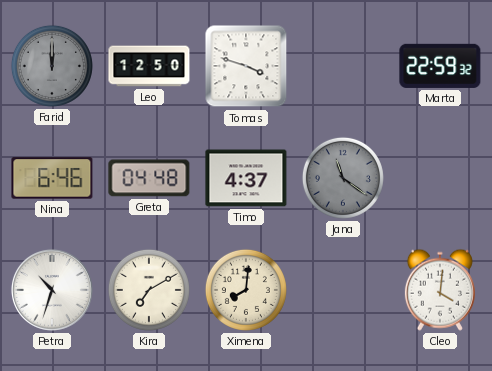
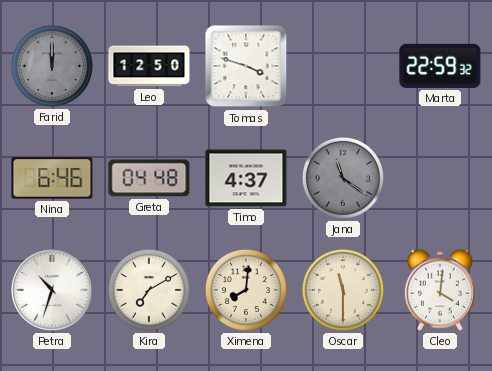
Oscar: none -> 11:30
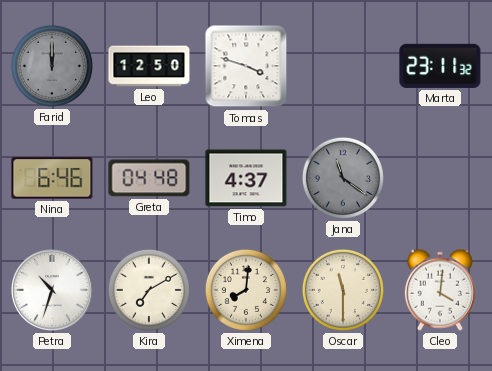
Marta: 22:59 -> 23:11
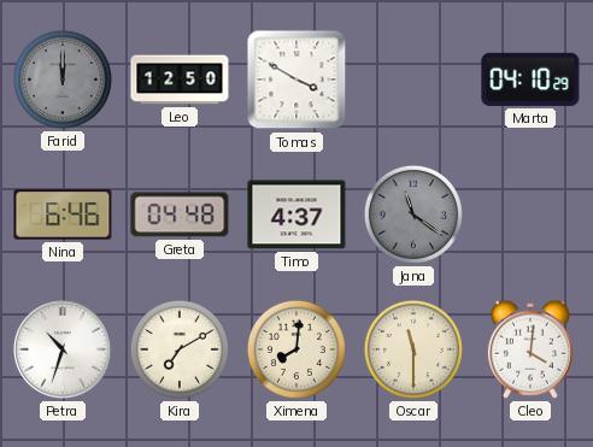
Tomas: 3:48 -> 3:50
Marta: 23:11 -> 04:10
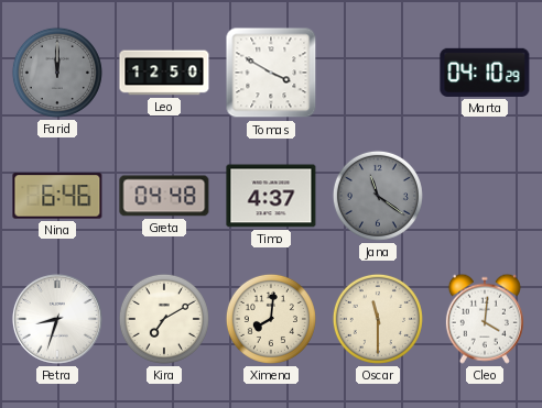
Petra: 10:33 -> 8:33
